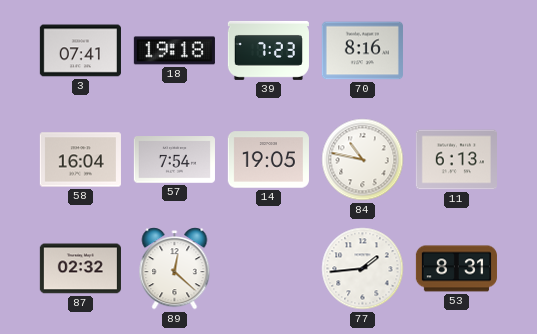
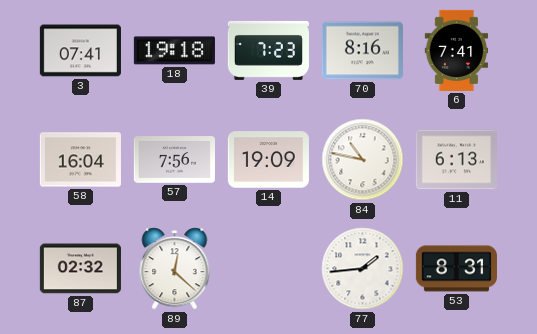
6: none -> 7:41
57: 7:54 -> 7:56
14: 19:05 -> 19:09
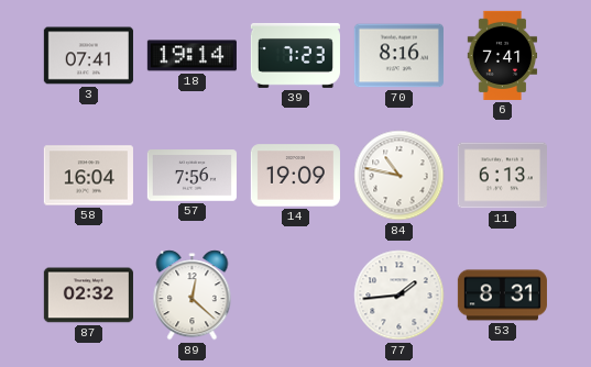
18: 19:18 -> 19:14
